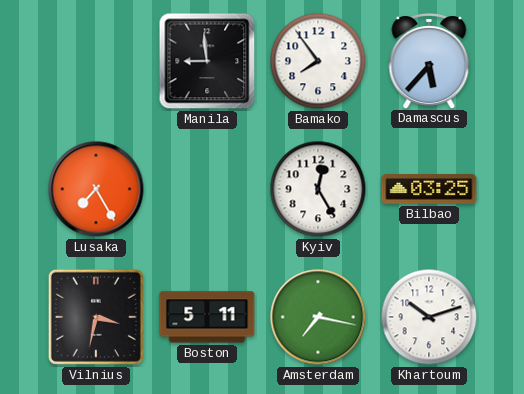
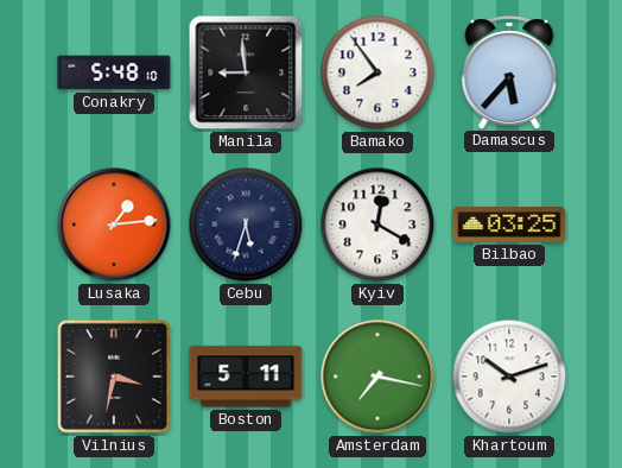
Conakry: none -> 5:48
Lusaka: 7:25 -> 1:14
Cebu: none -> 5:33
Kyiv: 12:25 -> 12:20
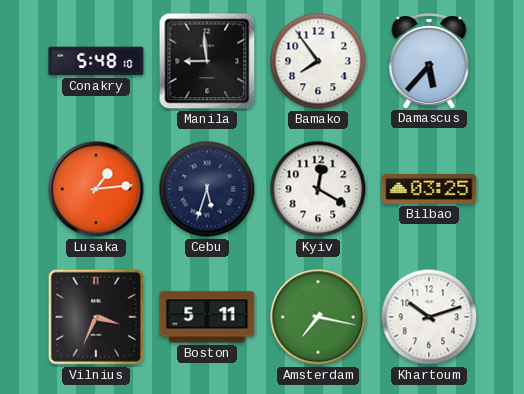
Vilnius: 3:32 -> 3:34
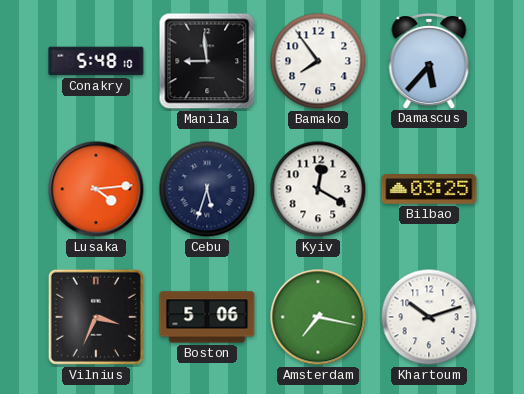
Lusaka: 1:14 -> 4:14
Boston: 5:11 -> 5:06
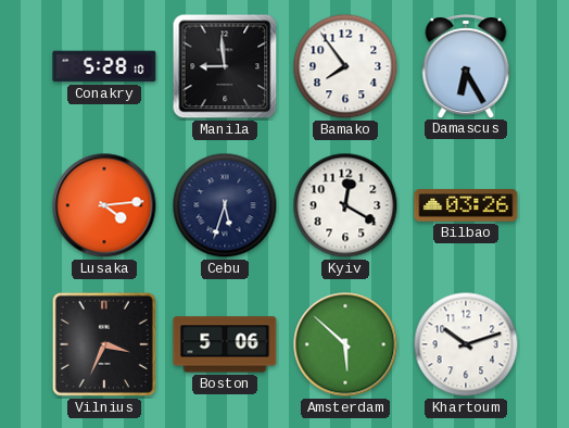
Conakry: 5:48 -> 5:28
Damascus: 5:37 -> 6:25
Bilbao: 03:25 -> 03:26
Amsterdam: 7:17 -> 5:52
